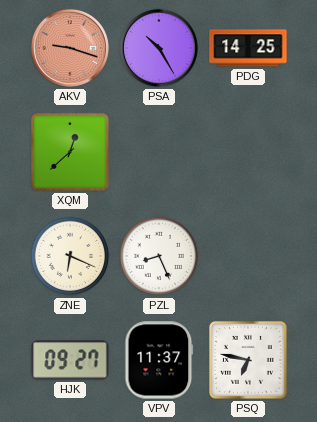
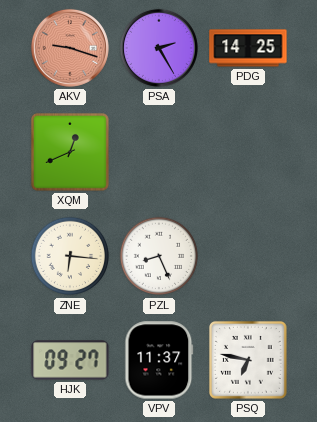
PSA: 10:25 -> 2:25
XQM: 12:38 -> 12:41
ZNE: 6:19 -> 6:16
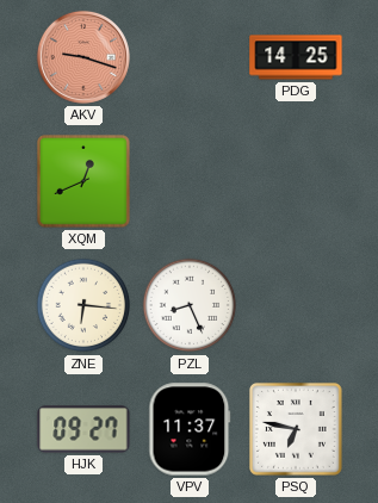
PSA: 2:25 -> none
